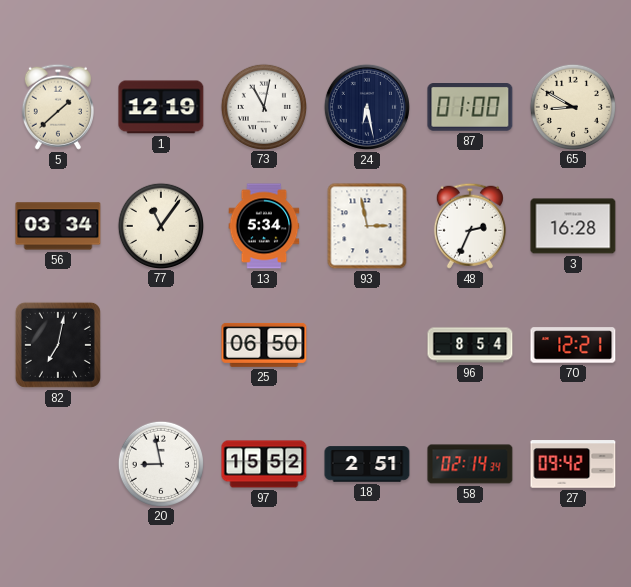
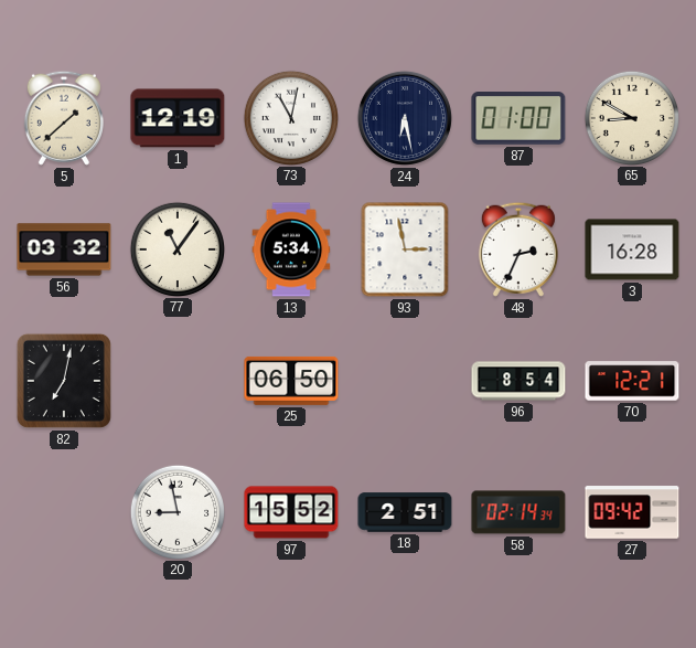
56: 03:34 -> 03:32
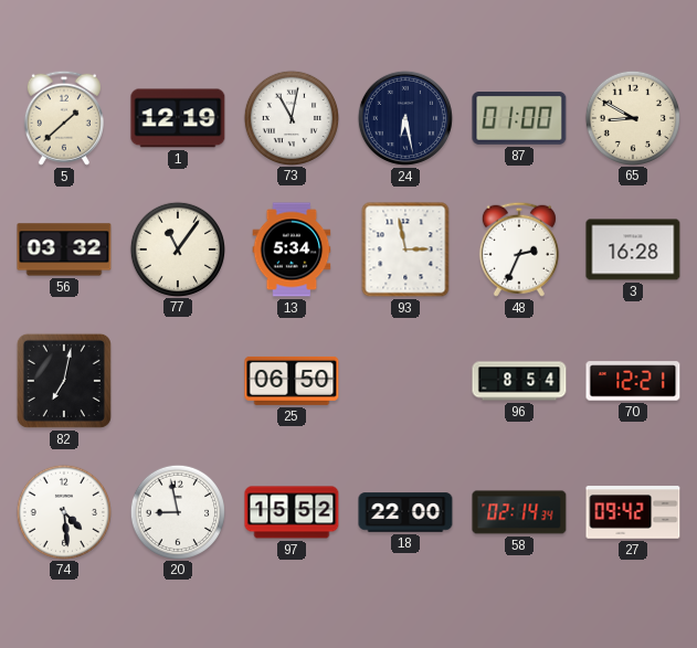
74: none -> 4:29
18: 2:51 -> 22:00
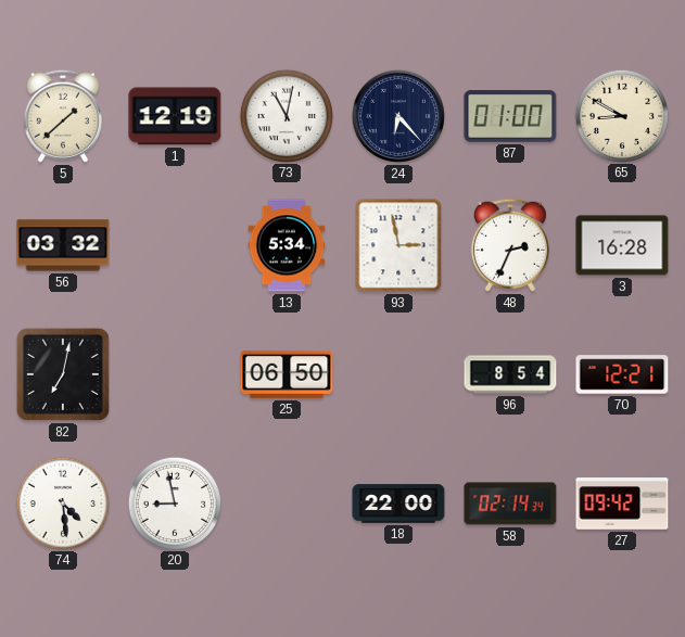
24: 6:28 -> 6:23
77: 11:06 -> none
97: 15:52 -> none
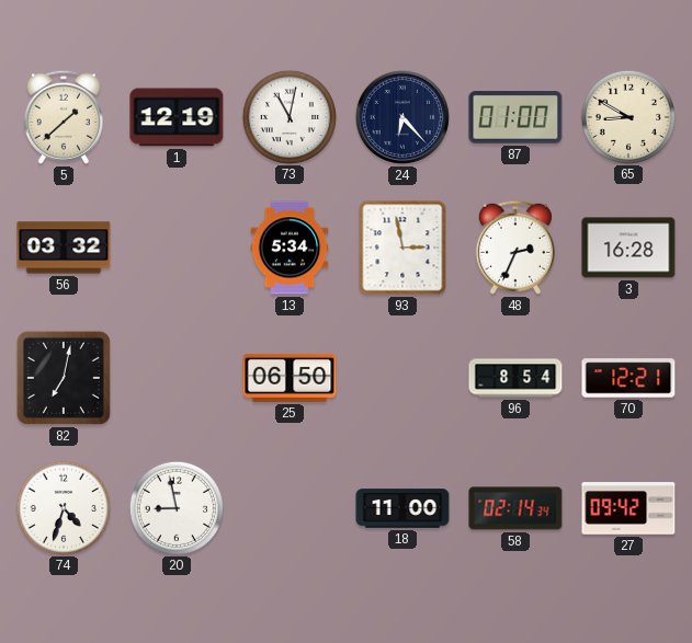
74: 4:29 -> 4:33
18: 22:00 -> 11:00
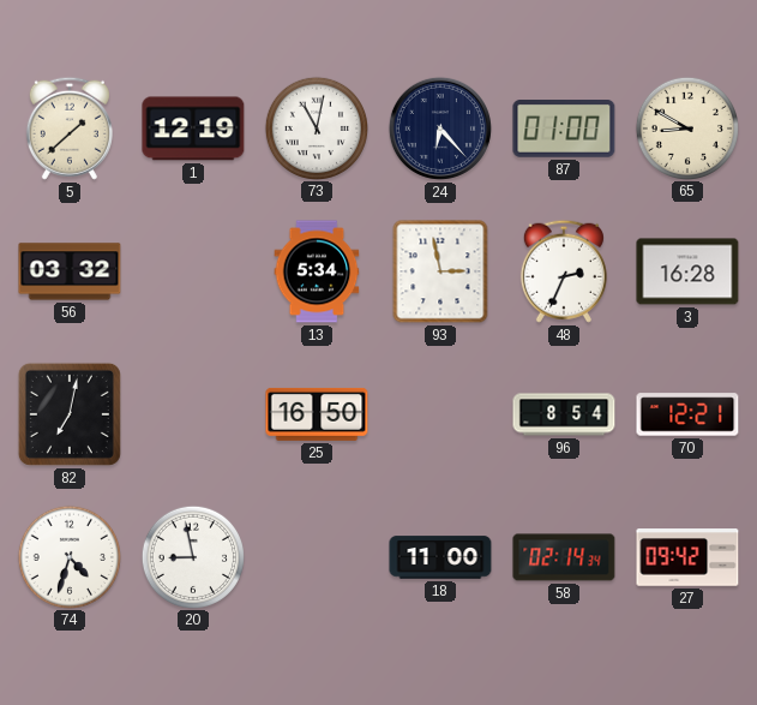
25: 06:50 -> 16:50
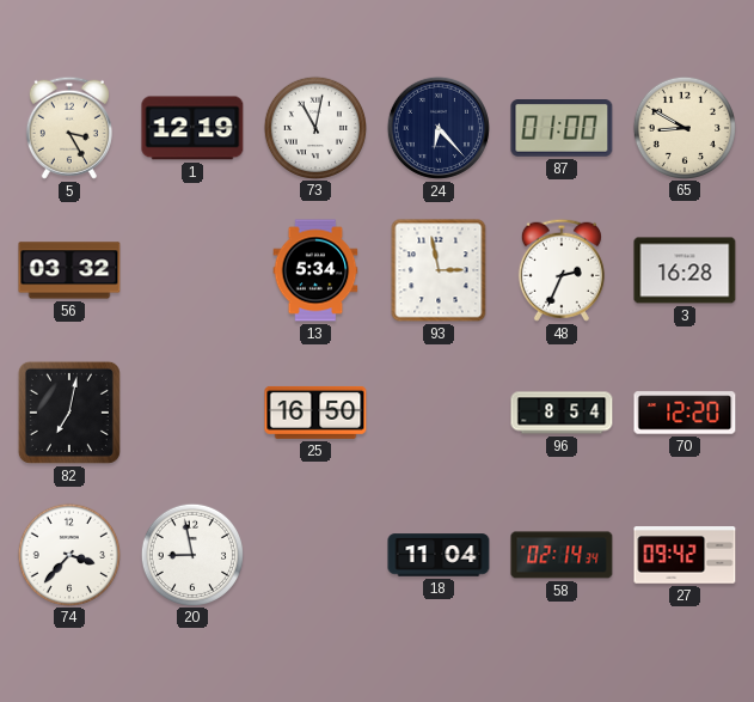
5: 1:38 -> 3:25
70: 12:21 -> 12:20
74: 4:33 -> 3:37
18: 11:00 -> 11:04
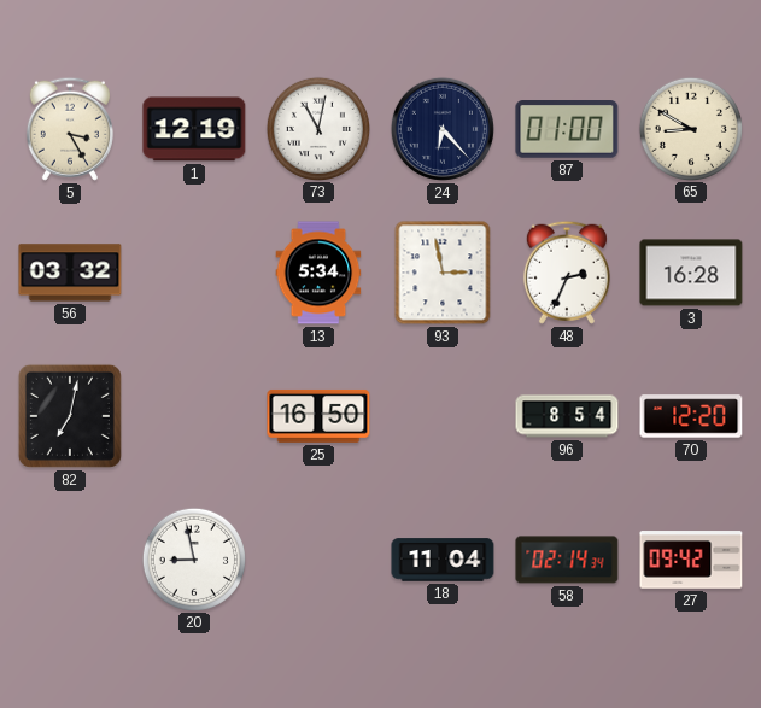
74: 3:37 -> none
